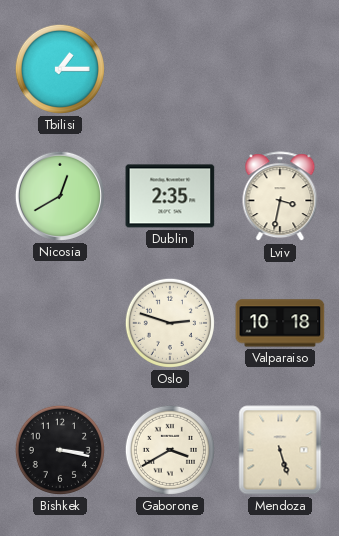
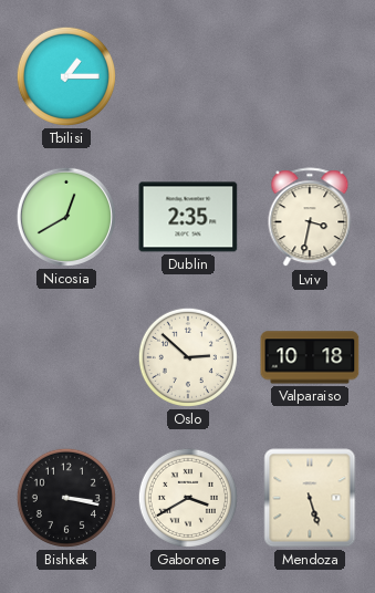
Oslo: 2:48 -> 2:52
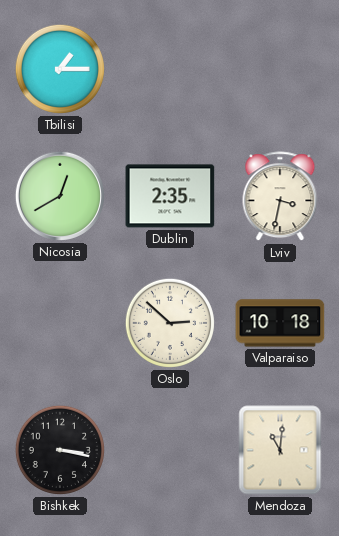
Gaborone: 3:40 -> none
Mendoza: 5:27 -> 11:01
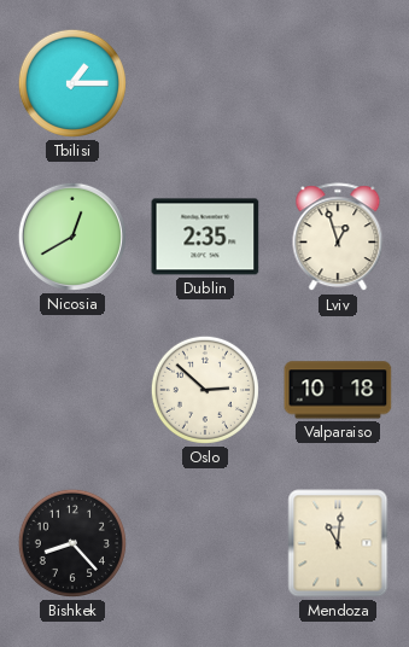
Lviv: 3:32 -> 12:57
Bishkek: 3:17 -> 8:23
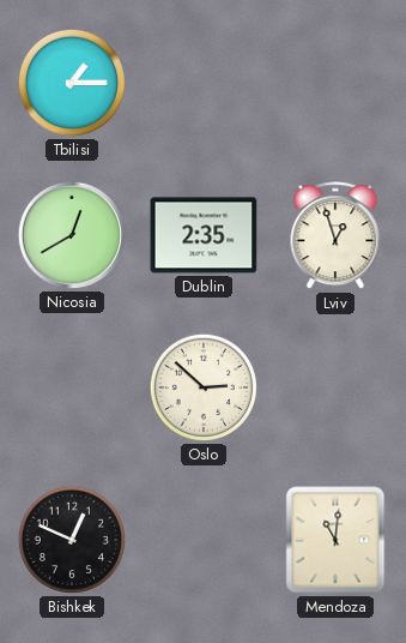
Valparaiso: 10:18 -> none
Bishkek: 8:23 -> 12:49
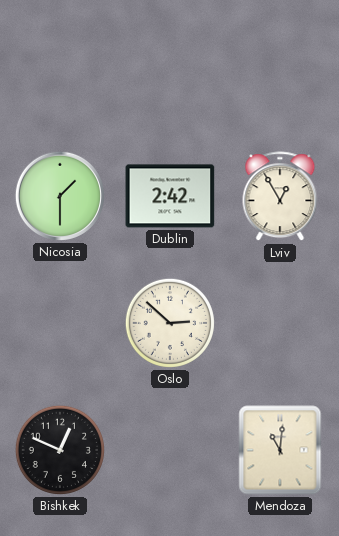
Tbilisi: 1:15 -> none
Nicosia: 12:40 -> 1:30
Dublin: 2:35 -> 2:42
Lviv: 12:57 -> 12:55
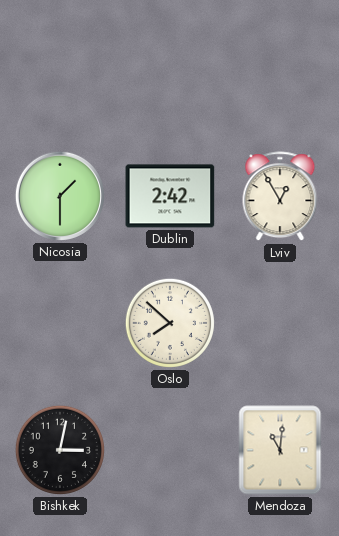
Oslo: 2:52 -> 7:52
Bishkek: 12:49 -> 3:02
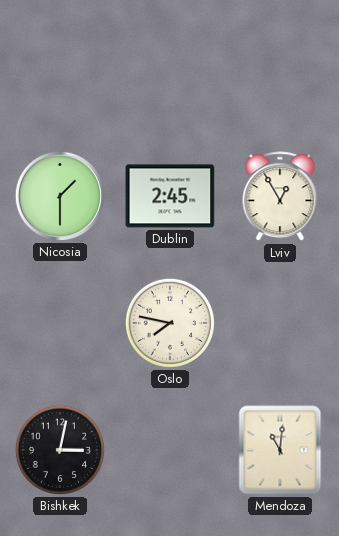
Dublin: 2:42 -> 2:45
Oslo: 7:52 -> 7:47
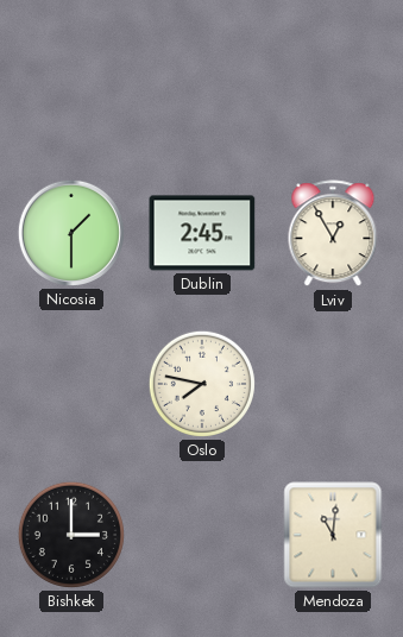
Bishkek: 3:02 -> 3:00
